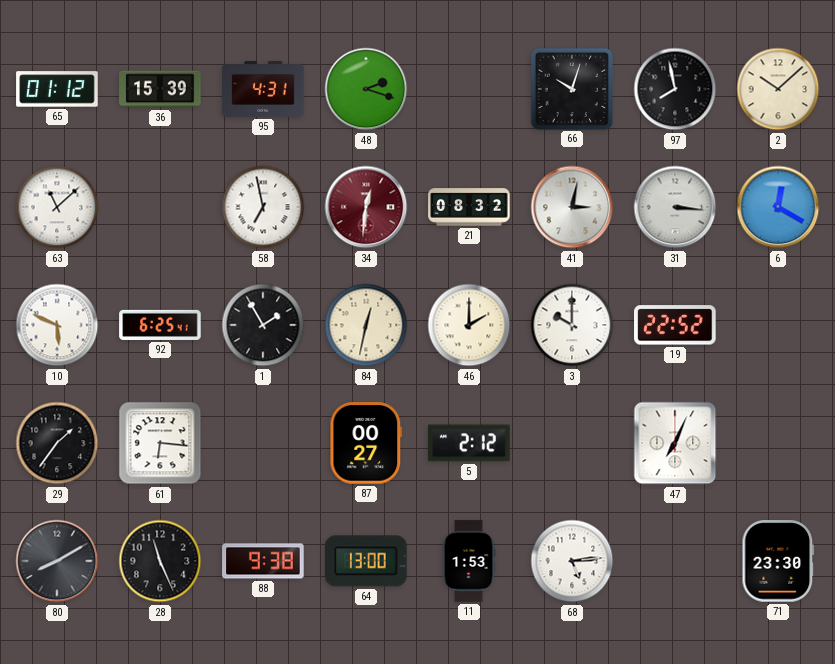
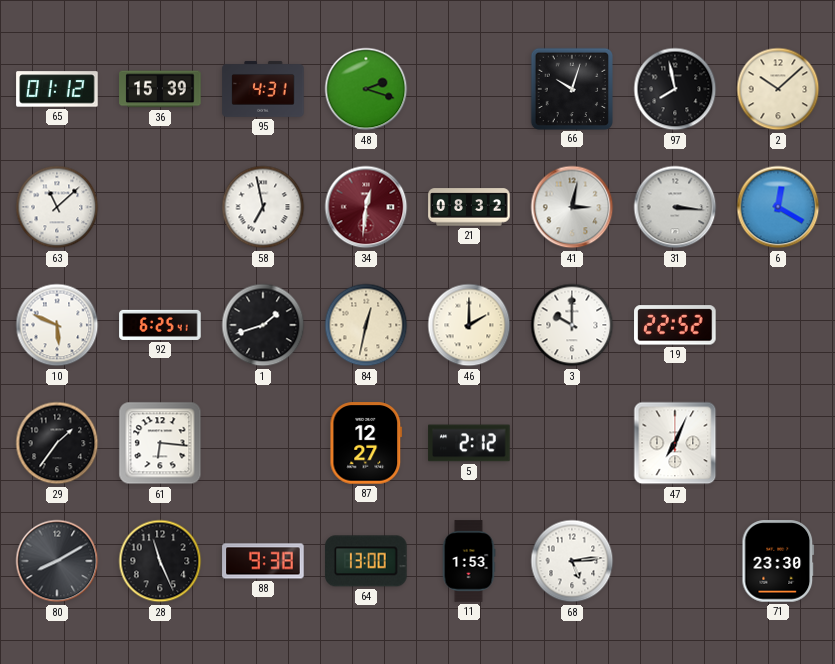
1: 1:55 -> 1:42
87: 00:27 -> 12:27
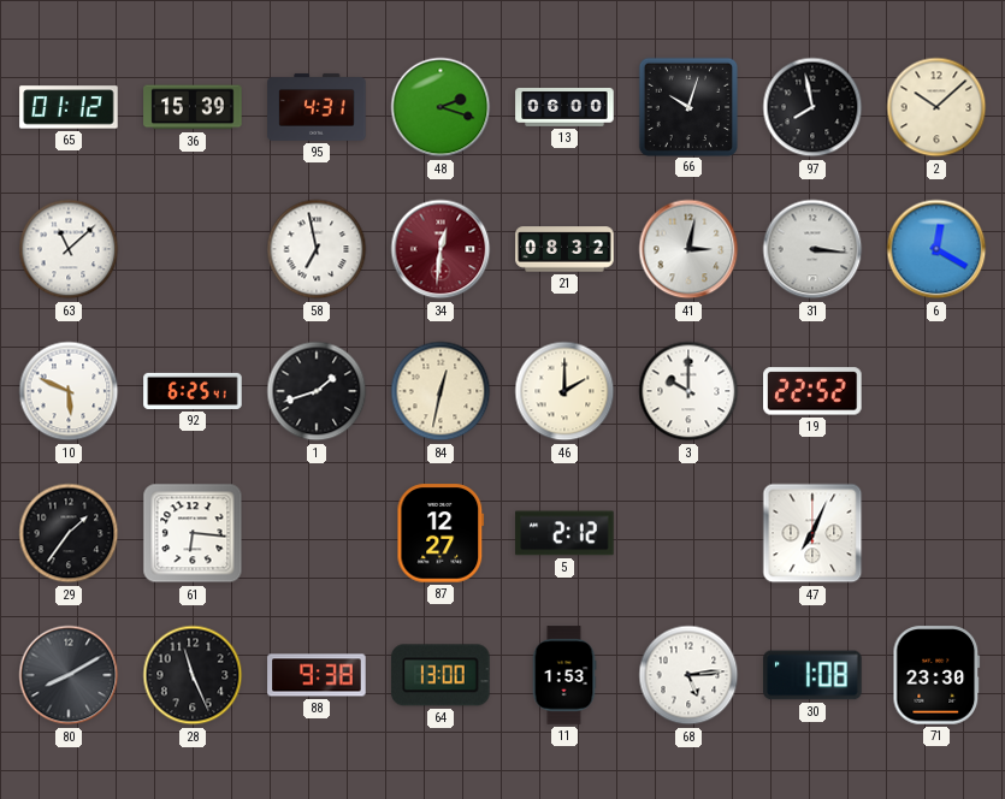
13: none -> 06:00
30: none -> 1:08
